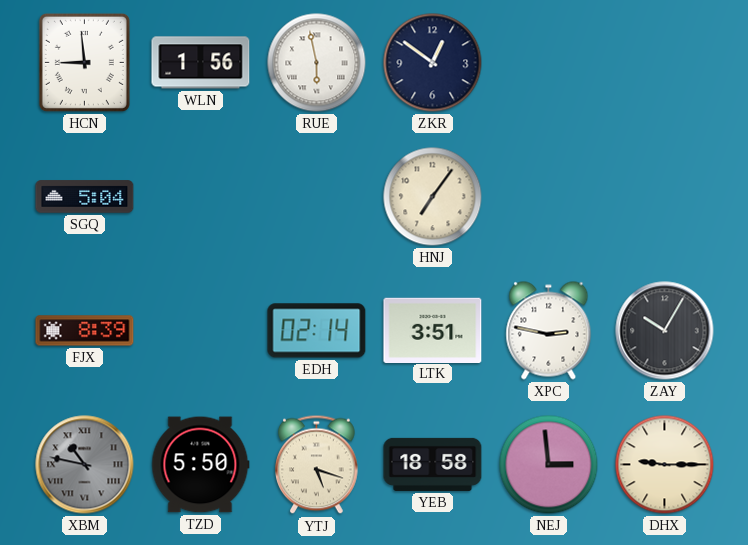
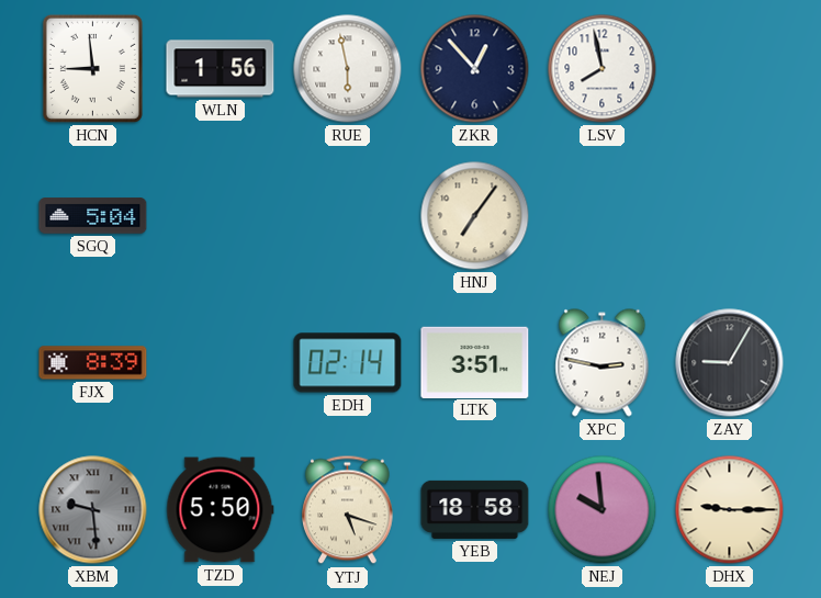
ZKR: 12:51 -> 12:53
LSV: none -> 7:58
ZAY: 10:05 -> 9:05
XBM: 10:47 -> 9:29
NEJ: 2:59 -> 9:59
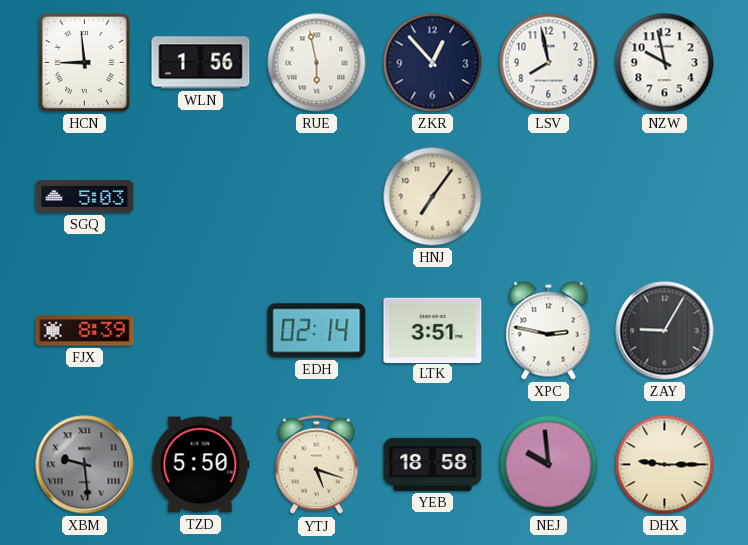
NZW: none -> 9:58
SGQ: 5:04 -> 5:03
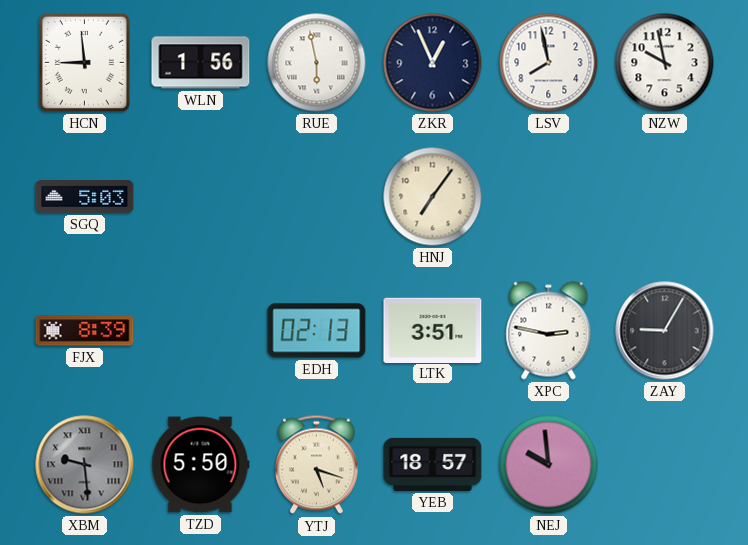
ZKR: 12:53 -> 12:56
EDH: 02:14 -> 02:13
YEB: 18:58 -> 18:57
DHX: 9:15 -> none
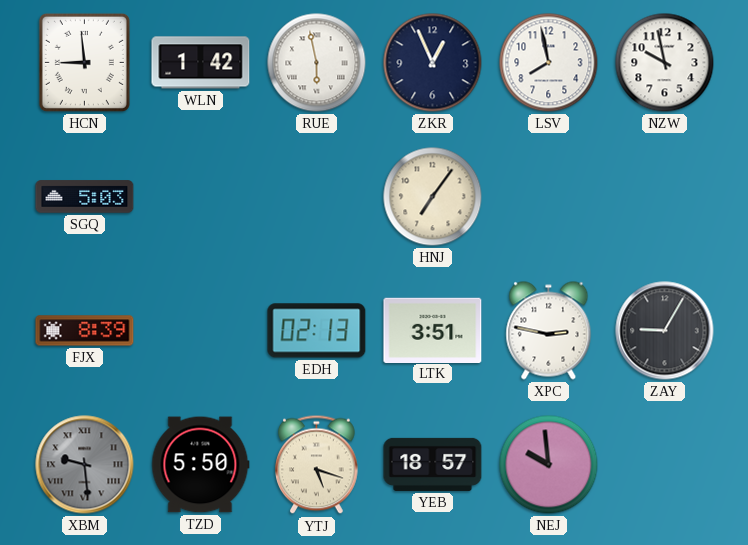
WLN: 1:56 -> 1:42
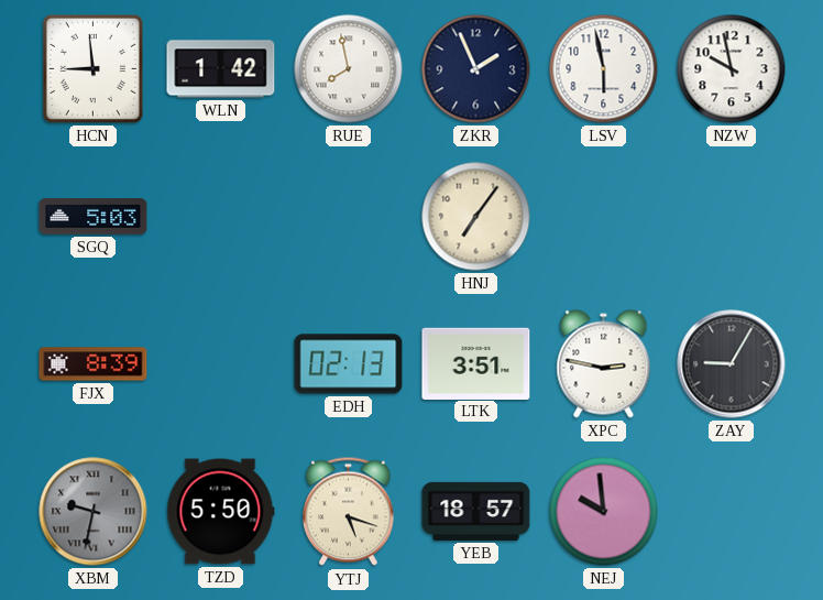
RUE: 5:58 -> 7:58
ZKR: 12:56 -> 1:56
LSV: 7:58 -> 5:58
XBM: 9:29 -> 9:32
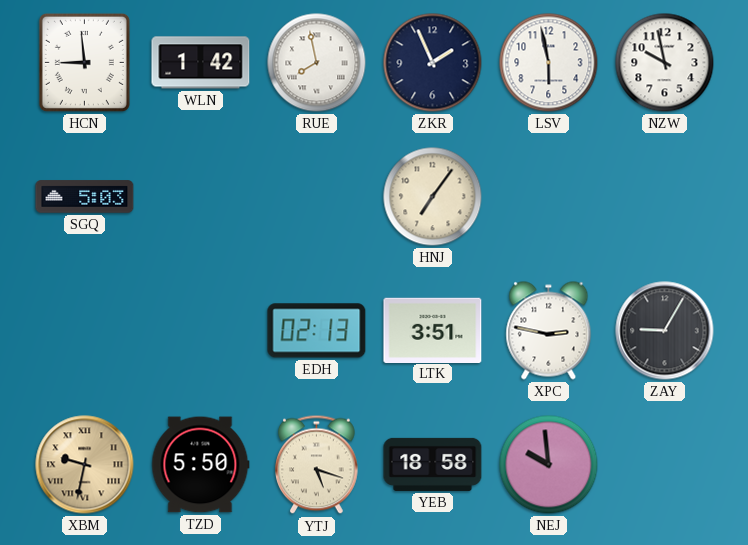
FJX: 8:39 -> none
XBM dial: grey -> champagne
YEB: 18:57 -> 18:58
